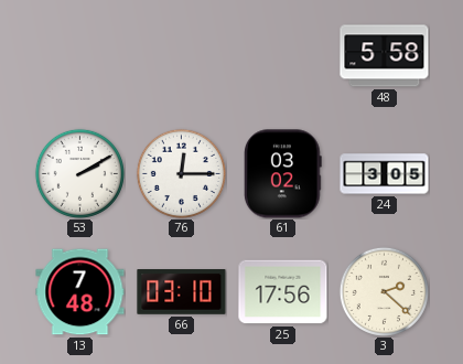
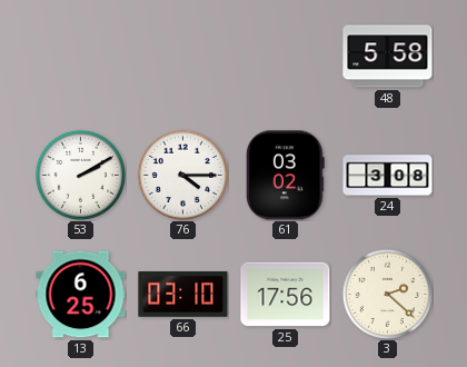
76: 12:15 -> 4:15
24: 3:05 -> 3:08
13: 7:48 -> 6:25
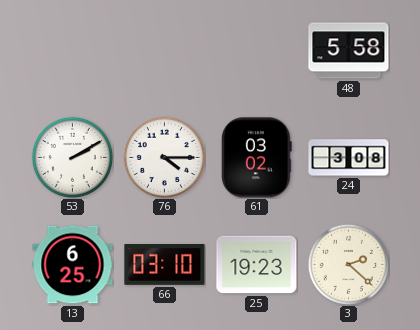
25: 17:56 -> 19:23
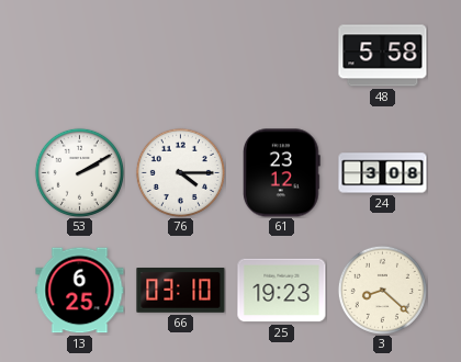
61: 03:02 -> 23:12
3: 2:22 -> 8:22
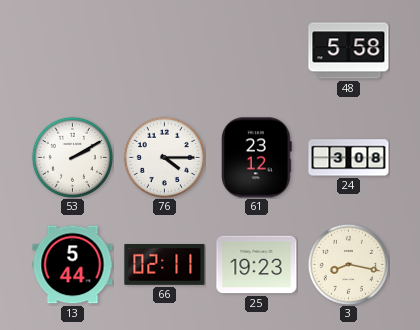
13: 6:25 -> 5:44
66: 03:10 -> 02:11
3: 8:22 -> 8:17
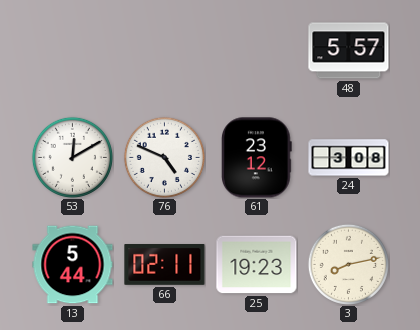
48: 5:58 -> 5:57
53: 2:10 -> 12:10
76: 4:15 -> 4:49
3: 8:17 -> 8:13
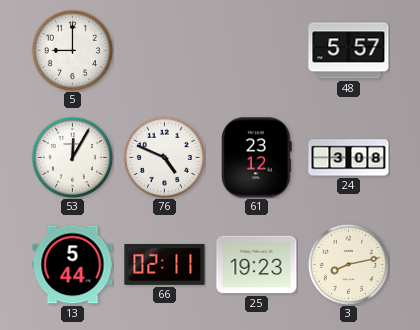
5: none -> 9:00
53: 12:10 -> 12:05
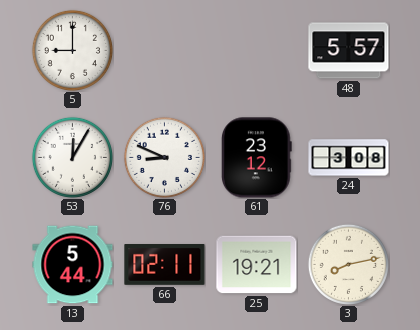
76: 4:49 -> 8:49
25: 19:23 -> 19:21
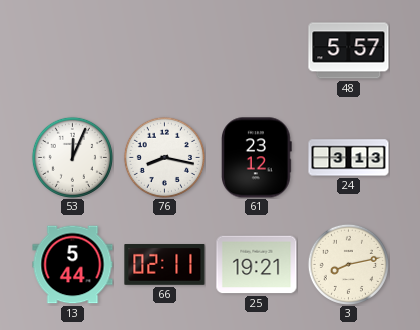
5: 9:00 -> none
53: 12:05 -> 12:04
76: 8:49 -> 8:17
24: 3:08 -> 3:13
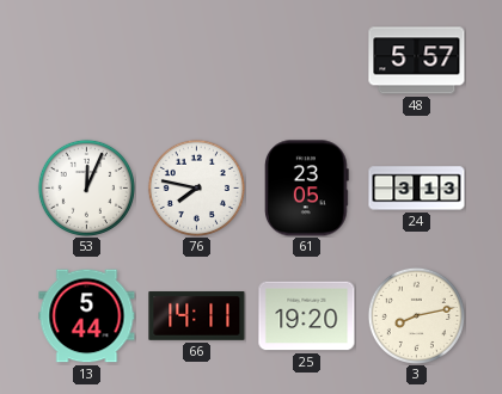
76: 8:17 -> 7:47
61: 23:12 -> 23:05
66: 02:11 -> 14:11
25: 19:21 -> 19:20
